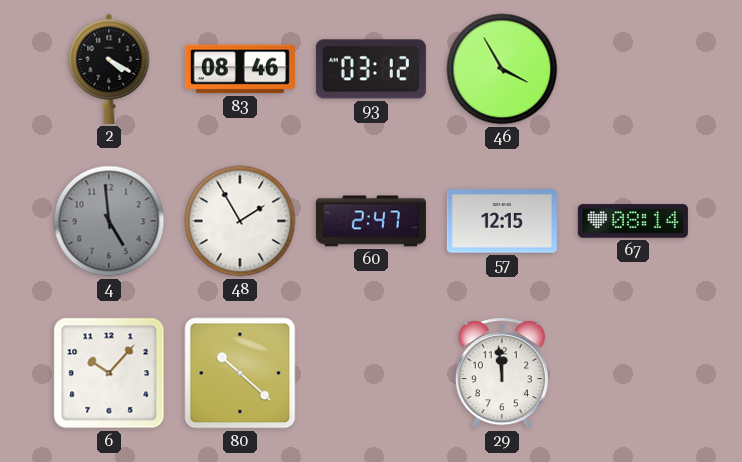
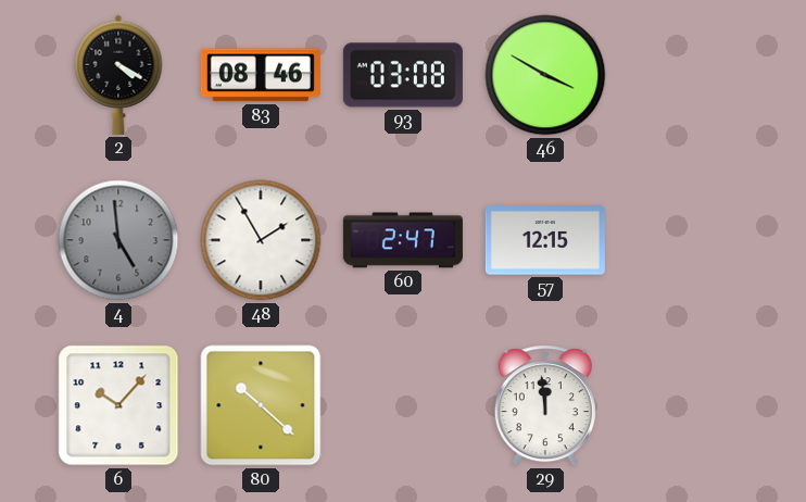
93: 03:12 -> 03:08
46: 3:55 -> 3:50
67: 08:14 -> none
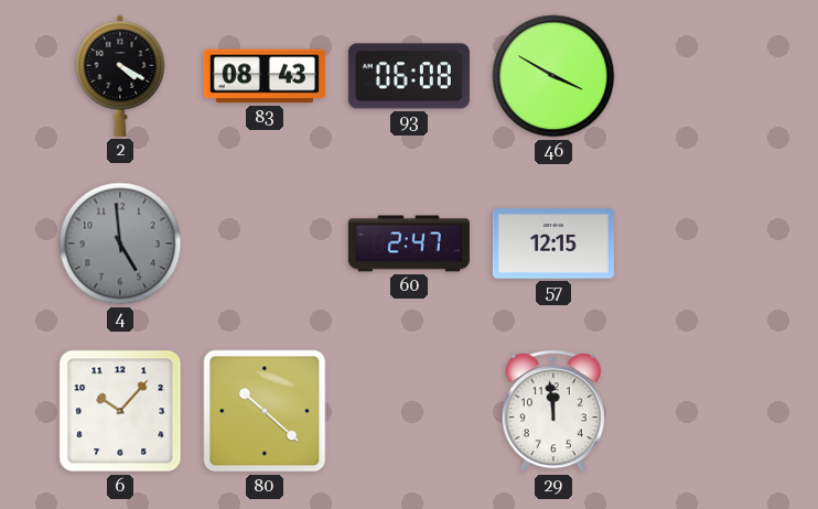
83: 08:46 -> 08:43
93: 03:08 -> 06:08
48: 1:55 -> none
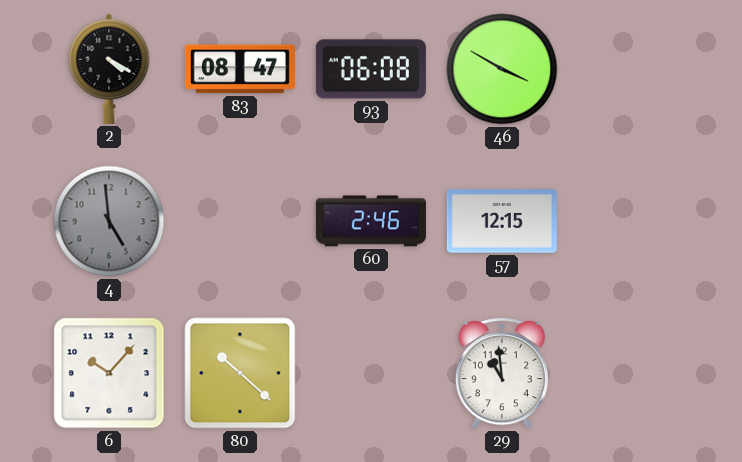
83: 08:43 -> 08:47
60: 2:47 -> 2:46
29: 11:59 -> 10:59
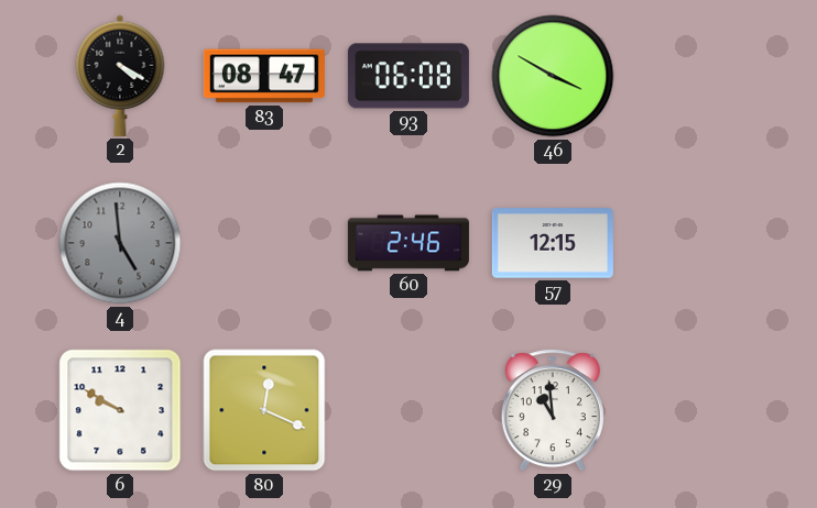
6: 10:07 -> 9:50
80: 10:22 -> 12:19
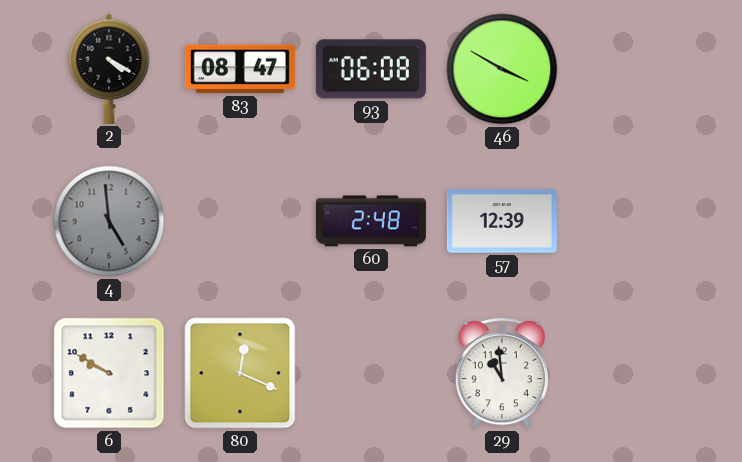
60: 2:46 -> 2:48
57: 12:15 -> 12:39
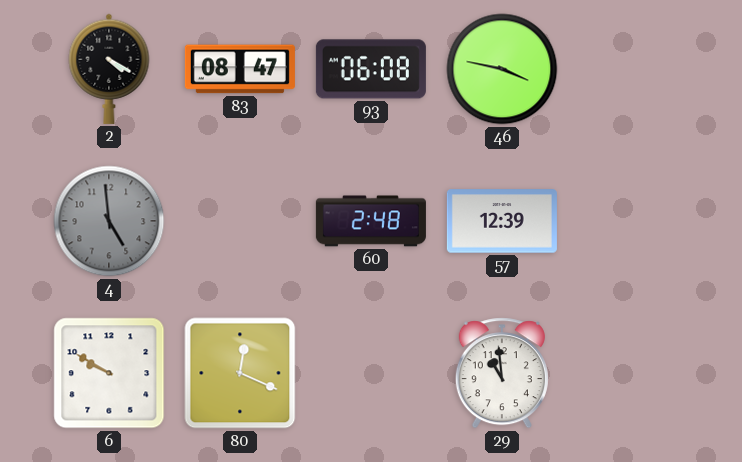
46: 3:50 -> 3:47
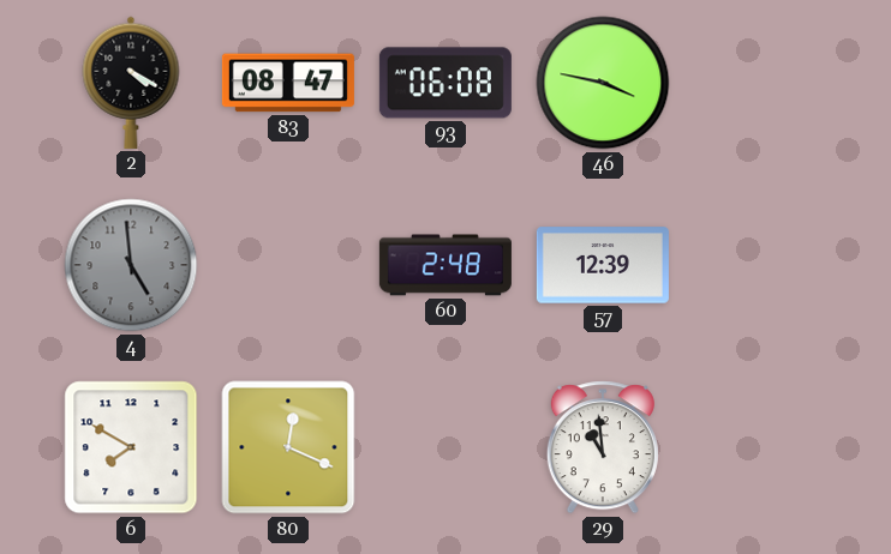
6: 9:50 -> 7:50
